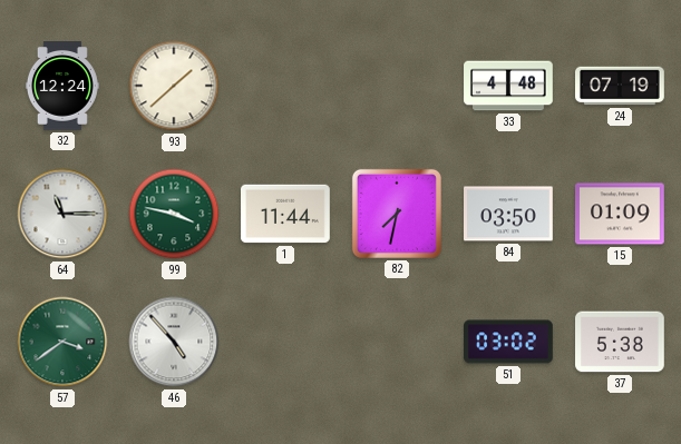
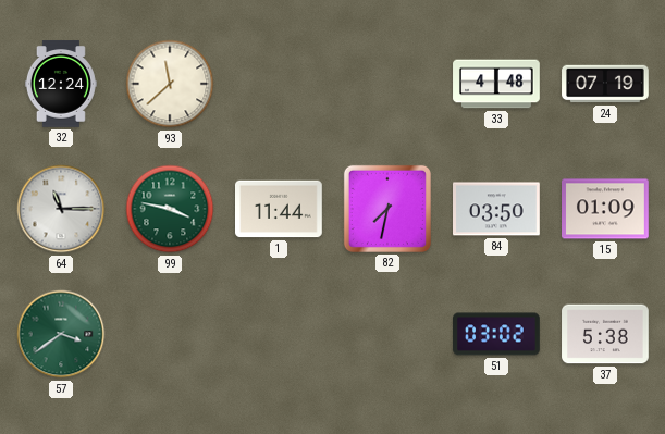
93: 1:38 -> 11:38
46: 4:53 -> none
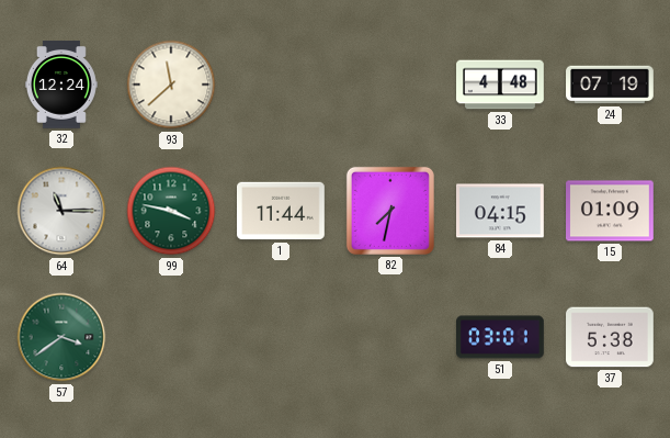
84: 03:50 -> 04:15
51: 03:02 -> 03:01
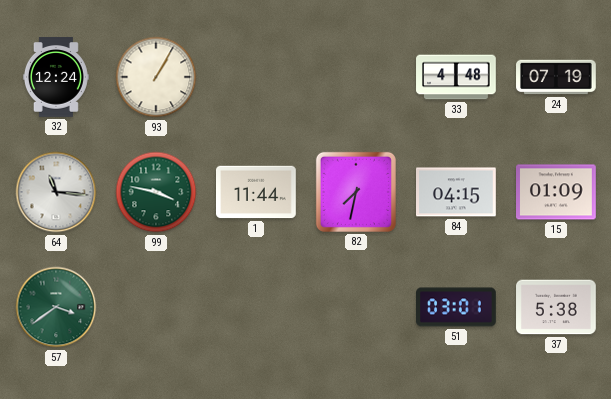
93: 11:38 -> 1:05
64: 11:15 -> 11:16
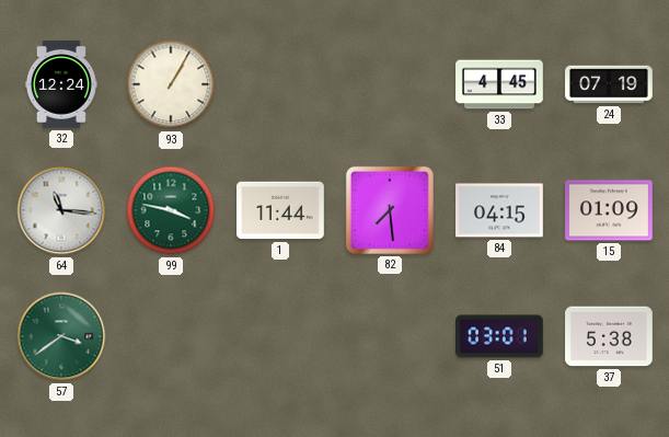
33: 4:48 -> 4:45
82: 7:32 -> 7:29
